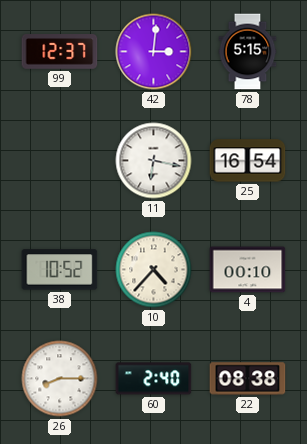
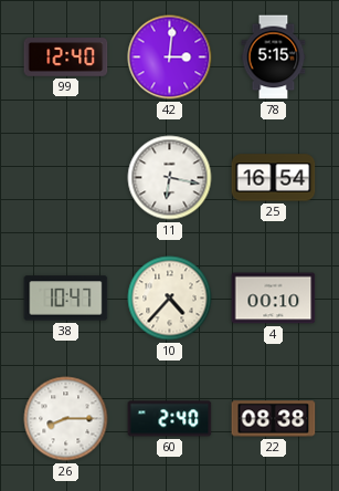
99: 12:37 -> 12:40
38: 10:52 -> 10:47
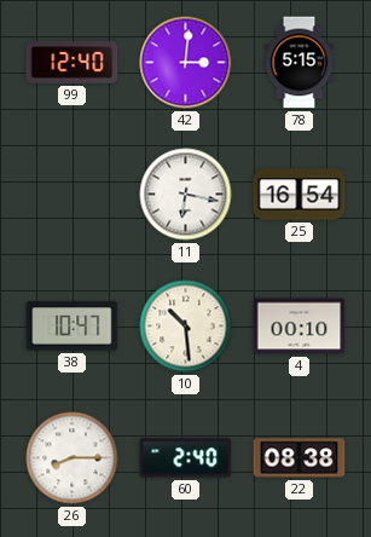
10: 4:37 -> 10:29
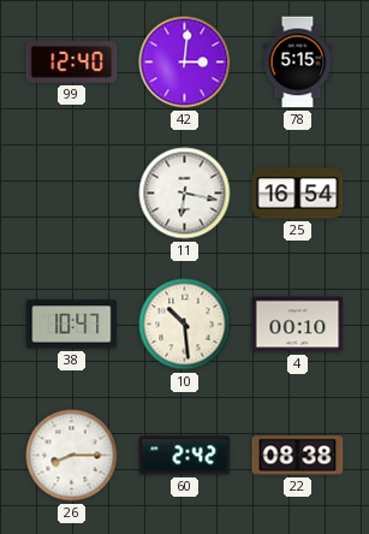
60: 2:40 -> 2:42
